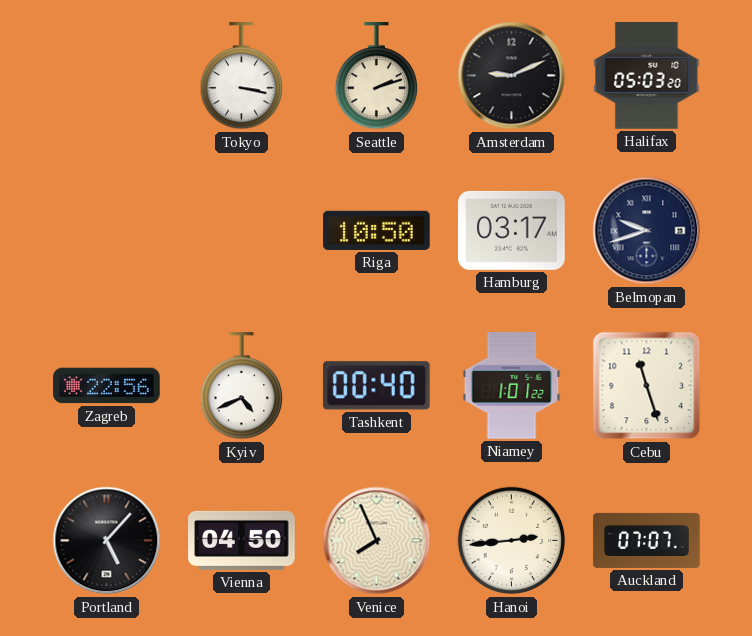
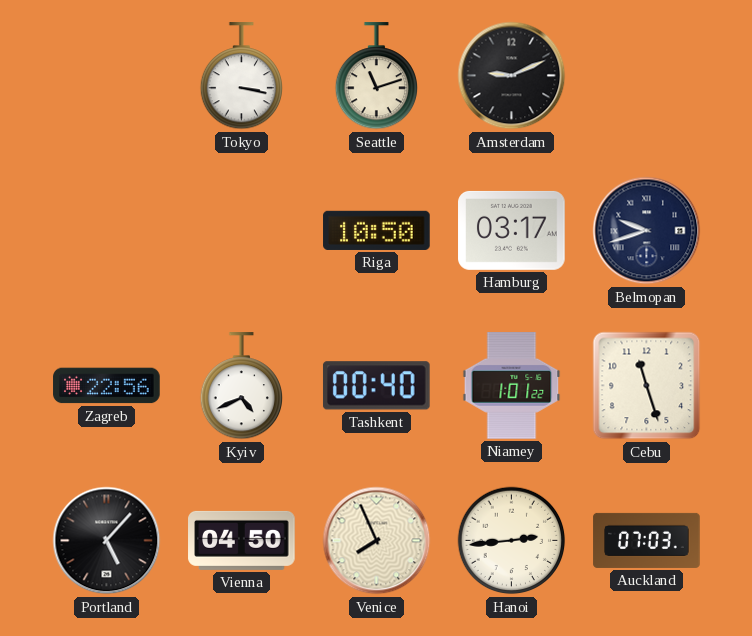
Seattle: 2:12 -> 11:12
Halifax: 05:03 -> none
Auckland: 07:07 -> 07:03
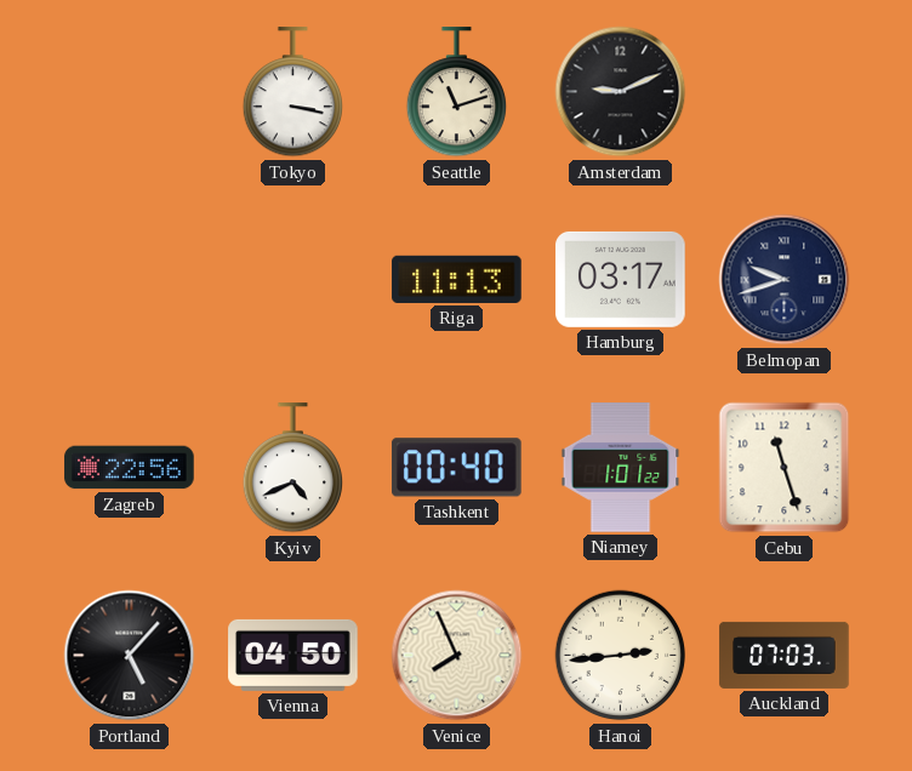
Riga: 10:50 -> 11:13
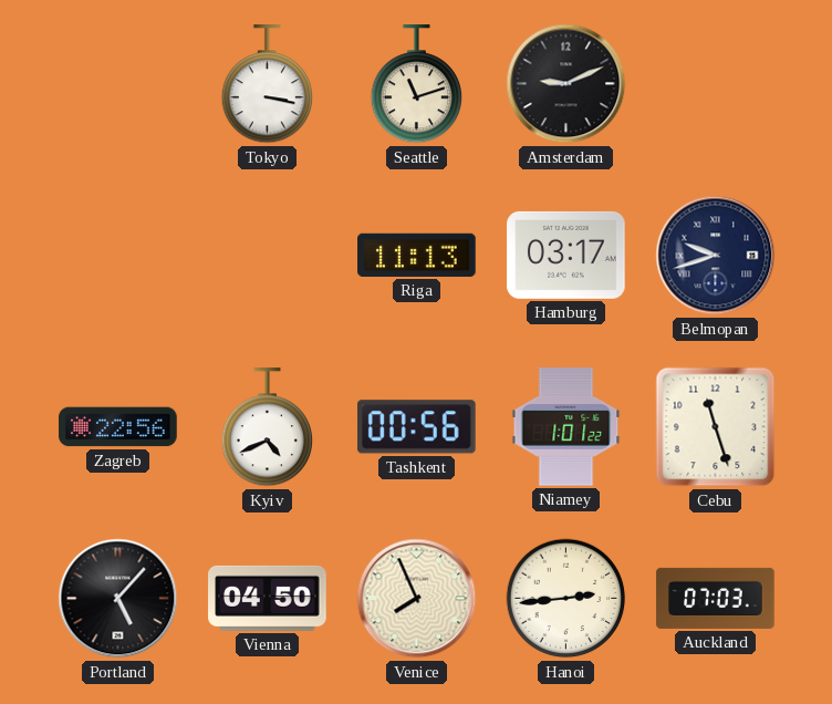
Tashkent: 00:40 -> 00:56
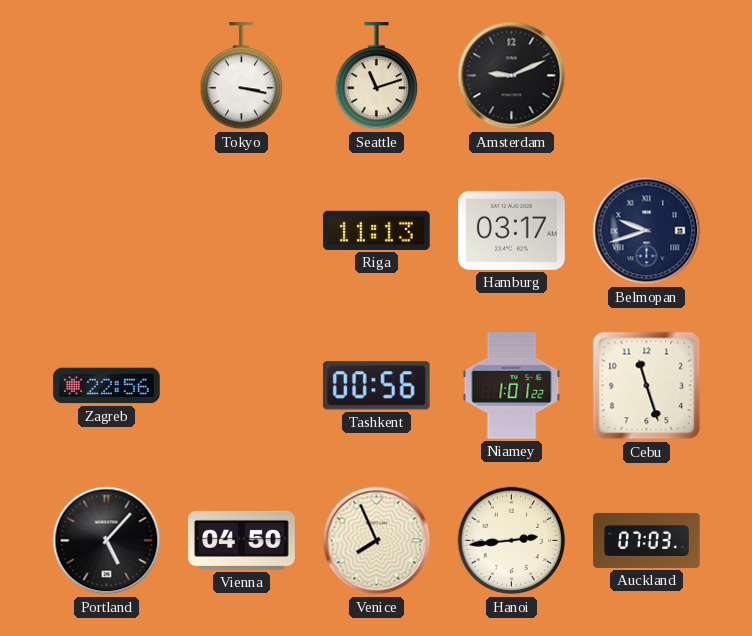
Kyiv: 4:41 -> none
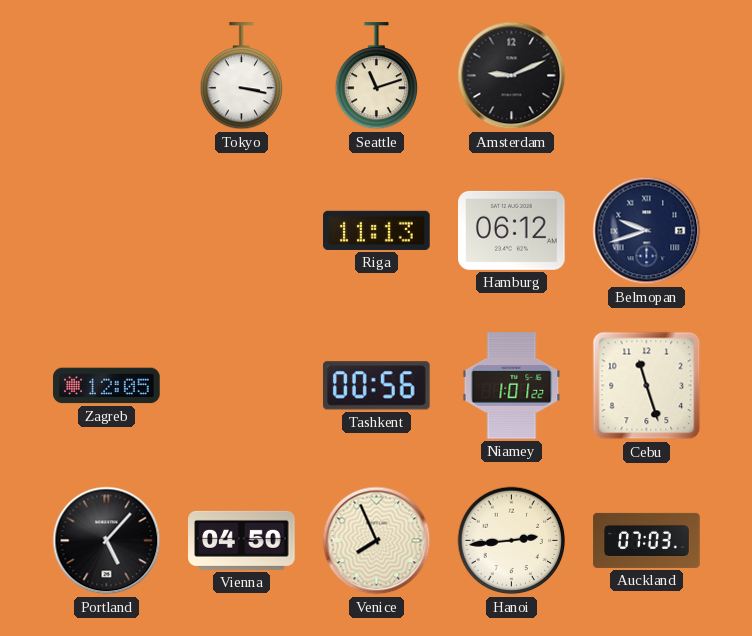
Hamburg: 03:17 -> 06:12
Zagreb: 22:56 -> 12:05
